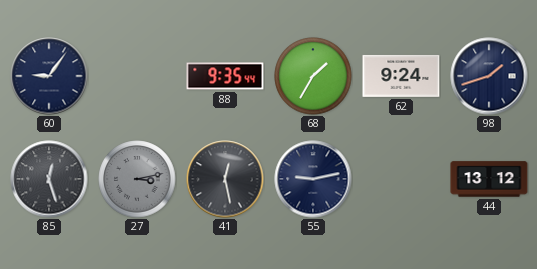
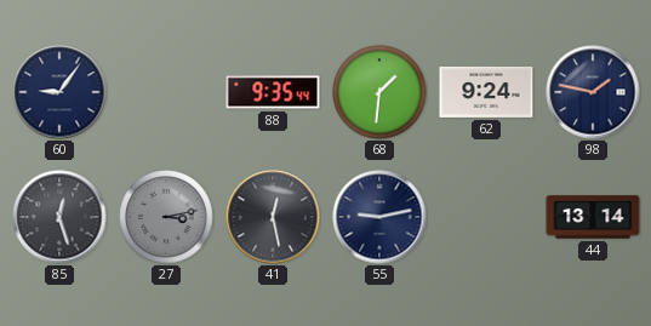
68: 1:35 -> 1:31
98: 1:42 -> 1:47
44: 13:12 -> 13:14
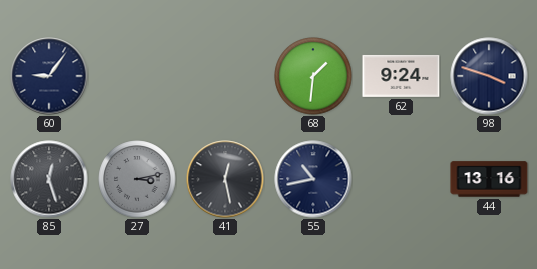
88: 9:35 -> none
98: 1:47 -> 3:48
55: 9:13 -> 10:43
44: 13:14 -> 13:16
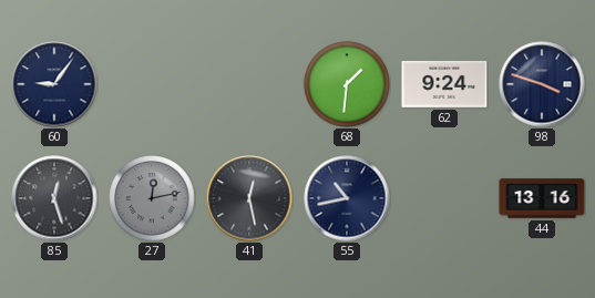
27: 3:13 -> 12:13
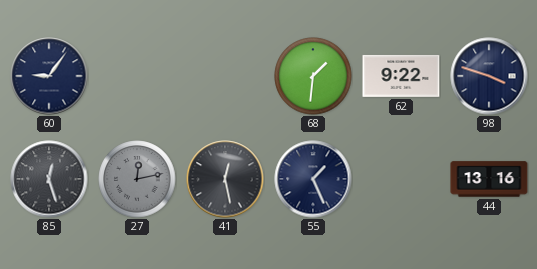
62: 9:24 -> 9:22
55: 10:43 -> 1:26
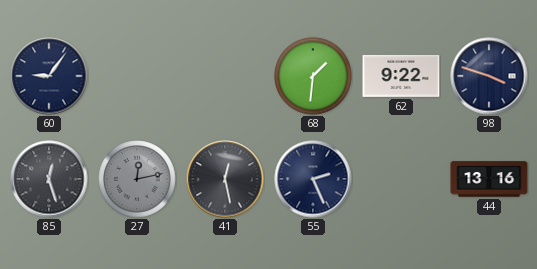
55: 1:26 -> 2:26
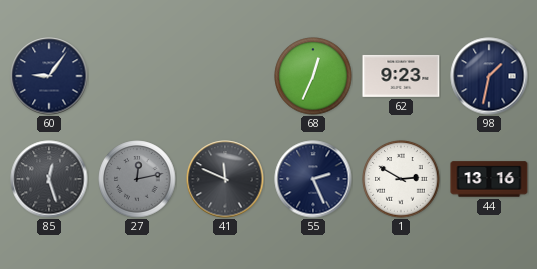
68: 1:31 -> 12:34
62: 9:22 -> 9:23
98: 3:48 -> 1:32
41: 12:28 -> 11:49
1: none -> 2:50
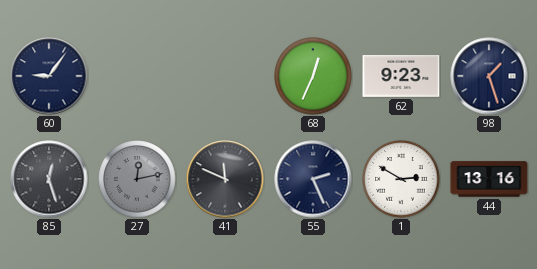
98: 1:32 -> 1:27
